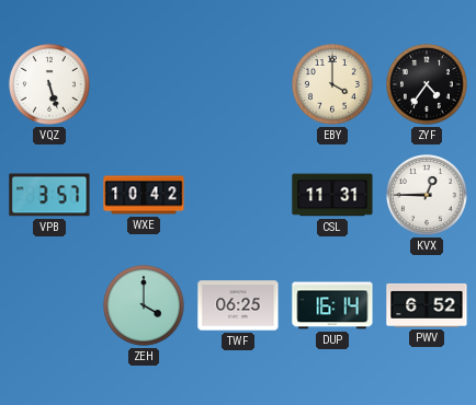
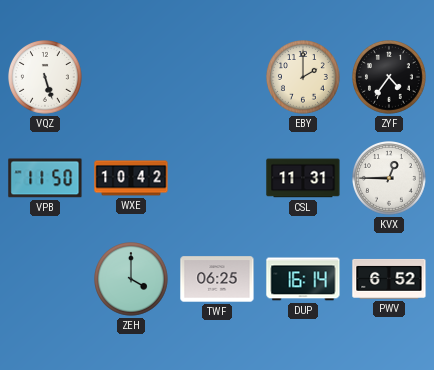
EBY: 4:00 -> 2:00
VPB: 3:57 -> 11:50
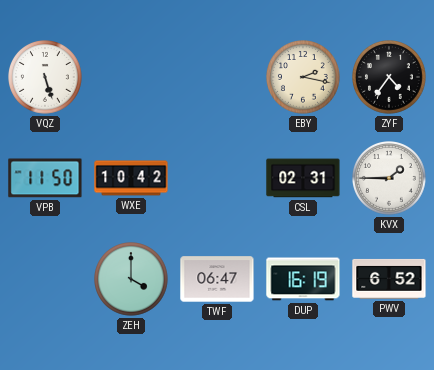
EBY: 2:00 -> 2:17
CSL: 11:31 -> 02:31
KVX: 12:45 -> 1:45
TWF: 06:25 -> 06:47
DUP: 16:14 -> 16:19
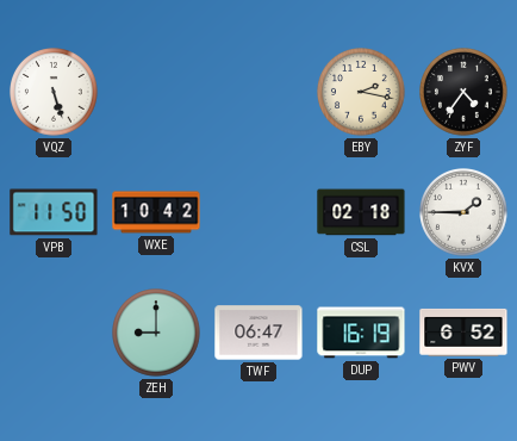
CSL: 02:31 -> 02:18
ZEH: 4:00 -> 9:00
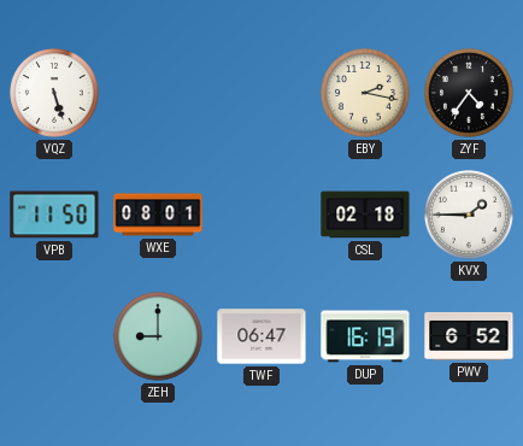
WXE: 10:42 -> 08:01
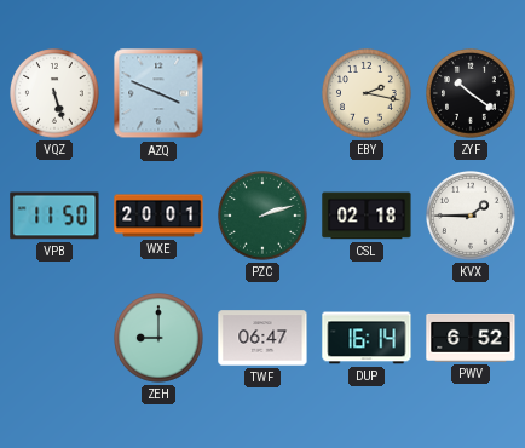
AZQ: none -> 3:49
ZYF: 4:36 -> 10:21
WXE: 08:01 -> 20:01
PZC: none -> 2:12
DUP: 16:19 -> 16:14
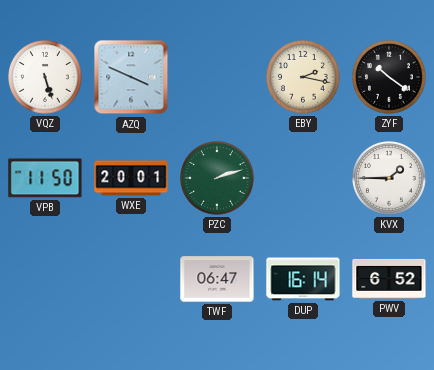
CSL: 02:18 -> none
ZEH: 9:00 -> none
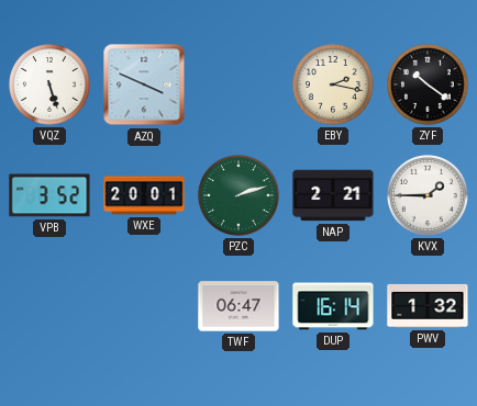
VPB: 11:50 -> 3:52
NAP: none -> 2:21
PWV: 6:52 -> 1:32
